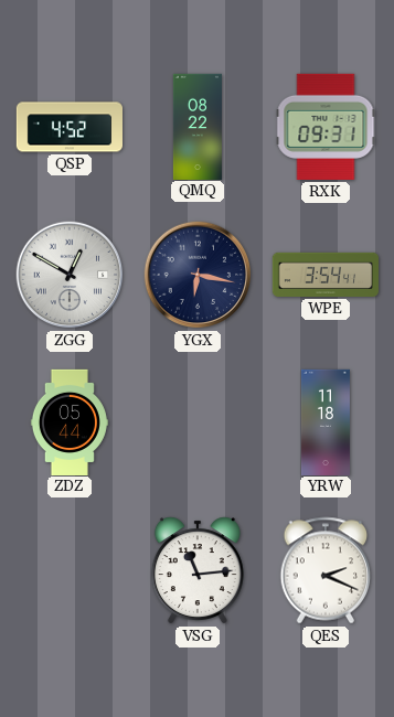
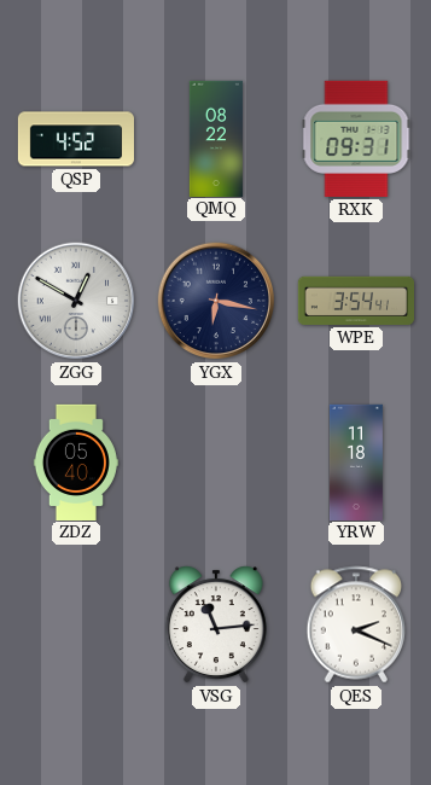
ZDZ: 05:44 -> 05:40
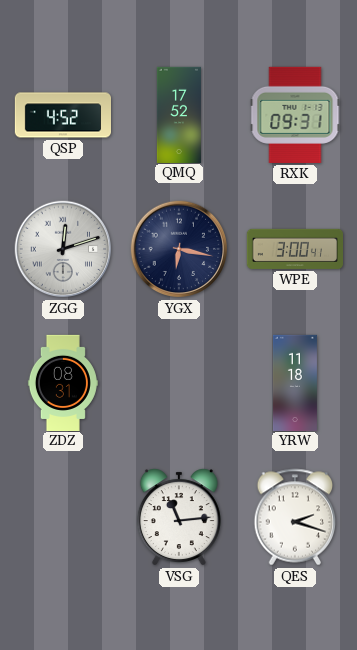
QMQ: 08:22 -> 17:52
ZGG: 12:50 -> 12:12
WPE: 3:54 -> 3:00
ZDZ: 05:40 -> 08:31
QES: 2:19 -> 2:18
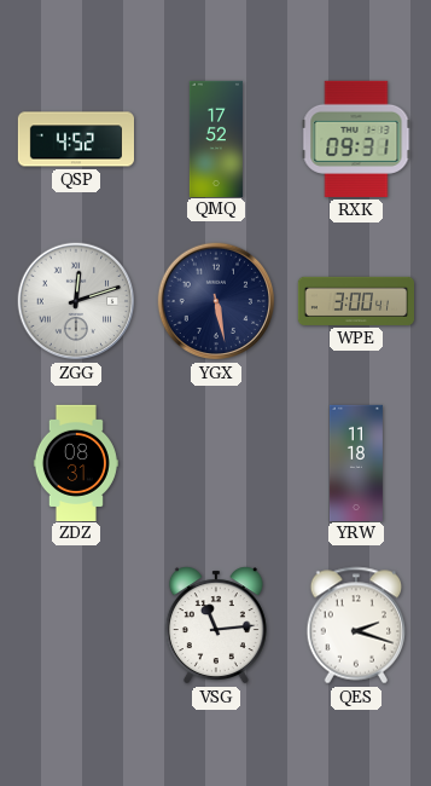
YGX: 6:17 -> 5:28
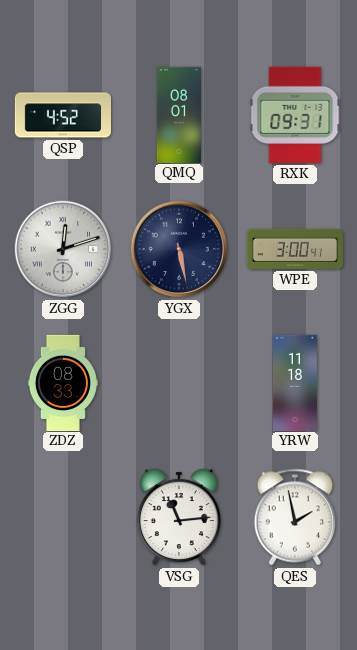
QMQ: 17:52 -> 08:01
ZDZ: 08:31 -> 08:33
QES: 2:18 -> 1:58
